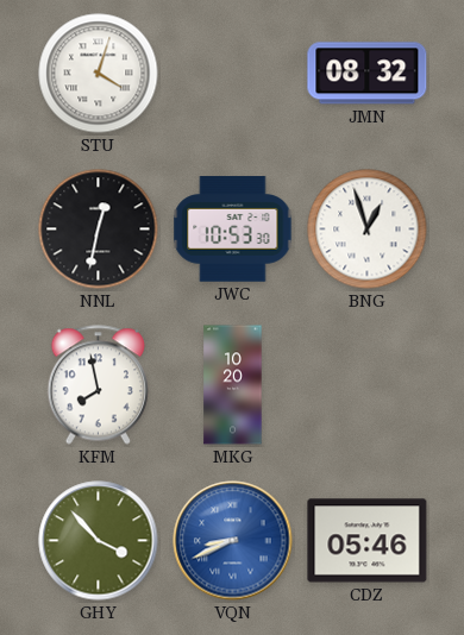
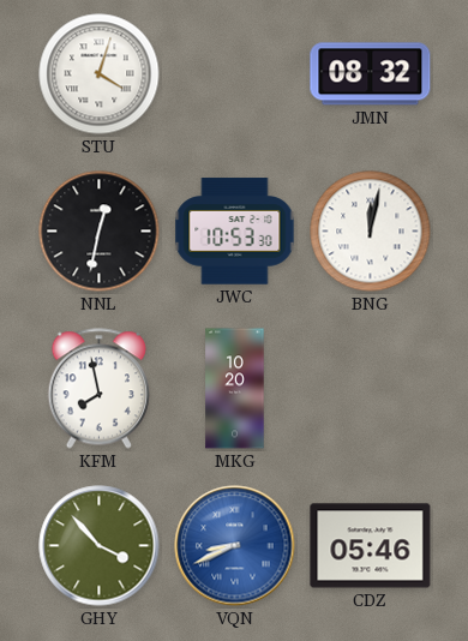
BNG: 12:57 -> 12:02
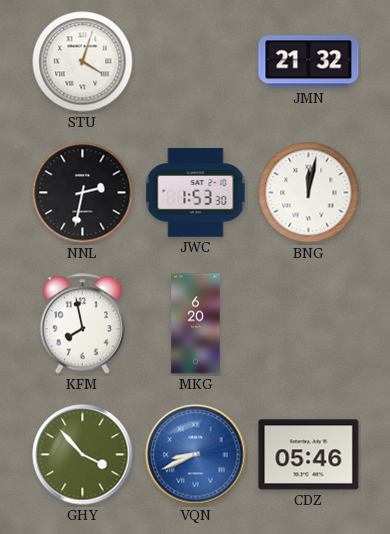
JMN: 08:32 -> 21:32
NNL: 12:32 -> 2:32
JWC: 10:53 -> 1:53
MKG: 10:20 -> 6:20
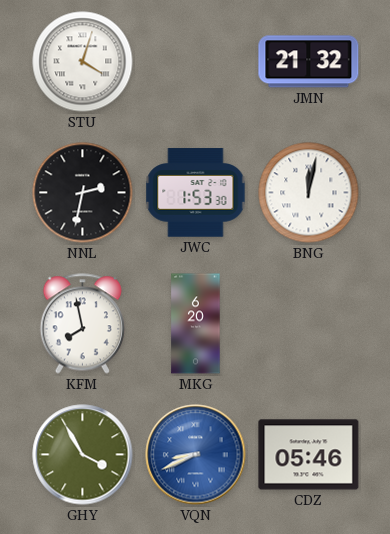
GHY: 3:53 -> 3:55
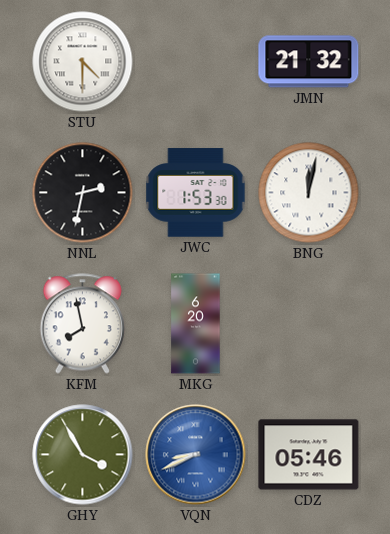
STU: 4:03 -> 4:30
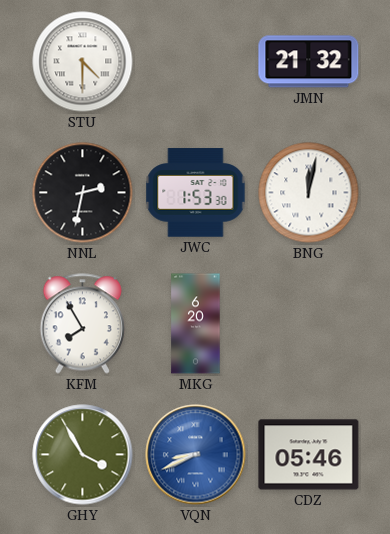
KFM: 7:58 -> 7:55
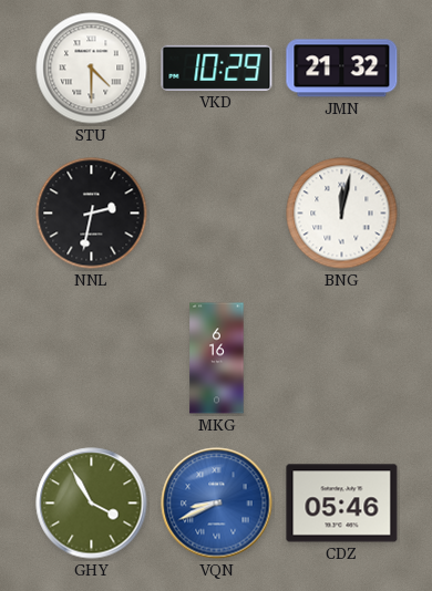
VKD: none -> 10:29
JWC: 1:53 -> none
KFM: 7:55 -> none
MKG: 6:20 -> 6:16
